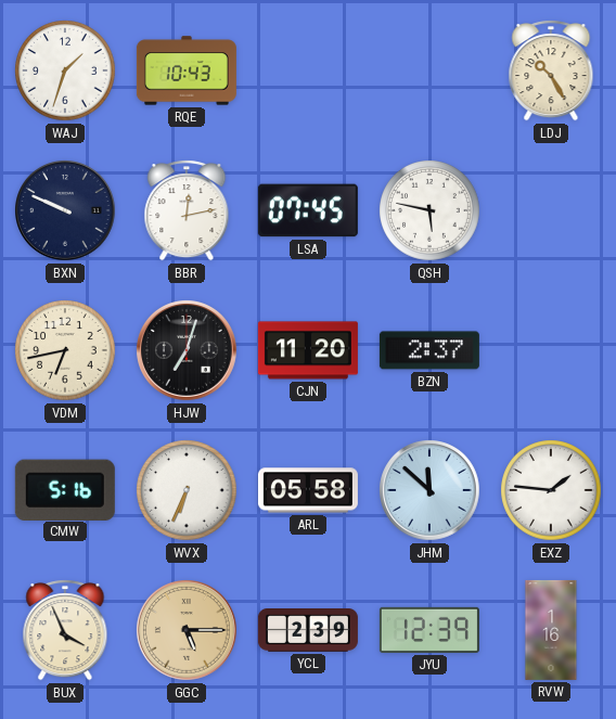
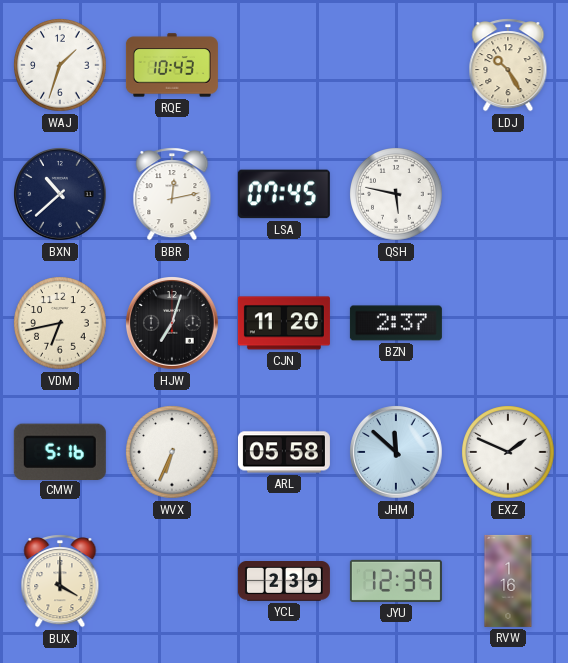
BXN: 9:49 -> 10:38
EXZ: 1:46 -> 1:49
BUX: 3:56 -> 4:00
GGC: 5:15 -> none
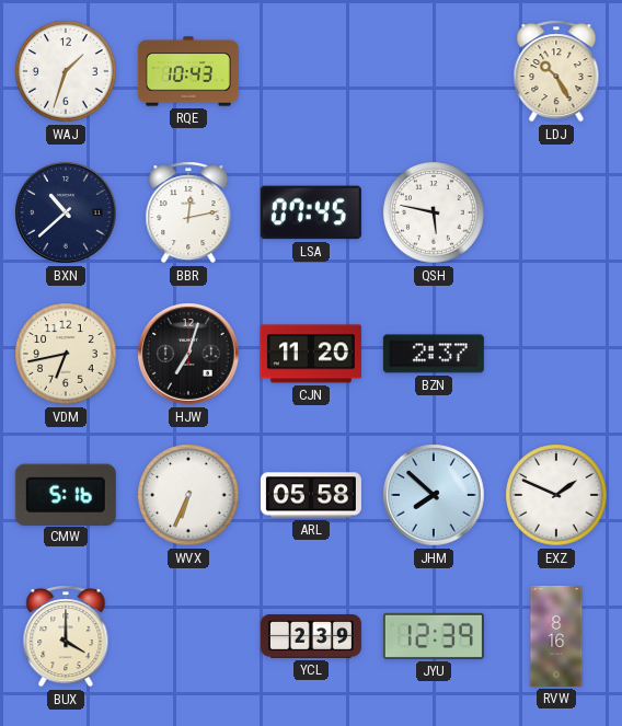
JHM: 11:52 -> 7:52
RVW: 1:16 -> 8:16
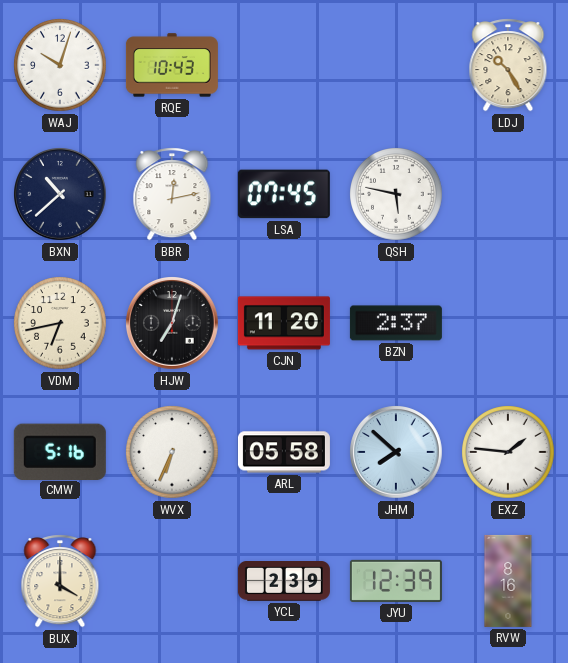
WAJ: 1:33 -> 10:03
EXZ: 1:49 -> 1:46
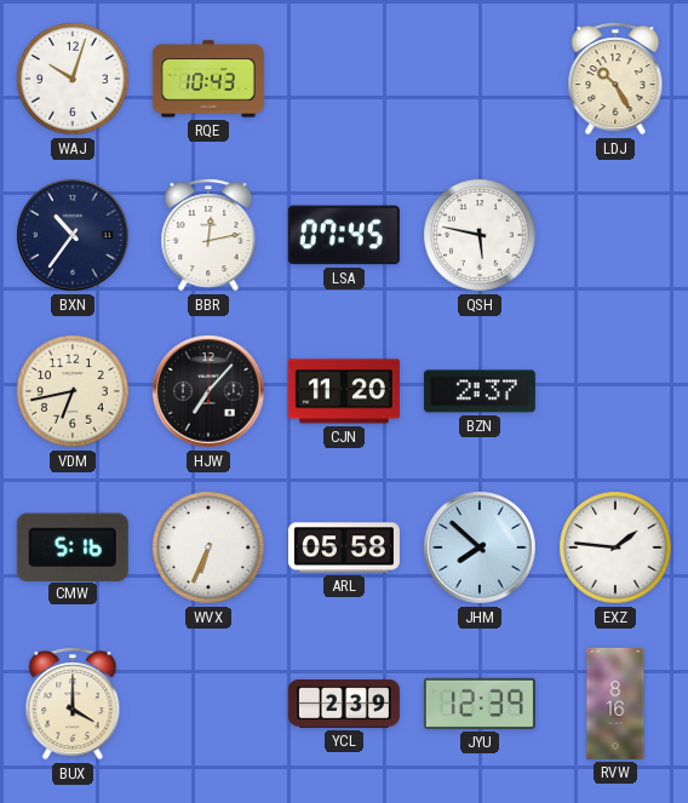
BXN: 10:38 -> 10:36
HJW: 7:03 -> 7:07
